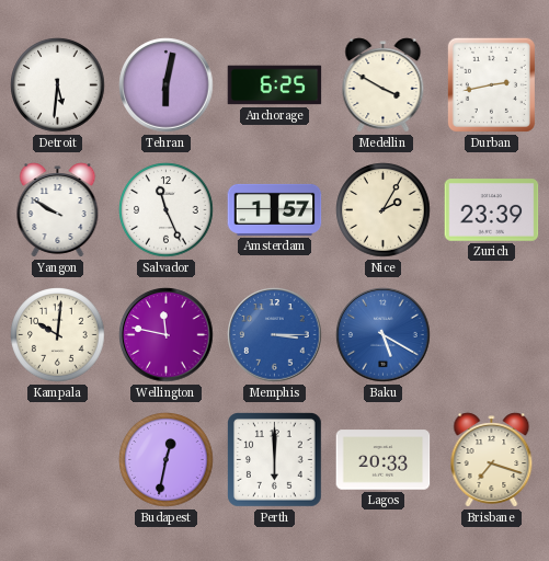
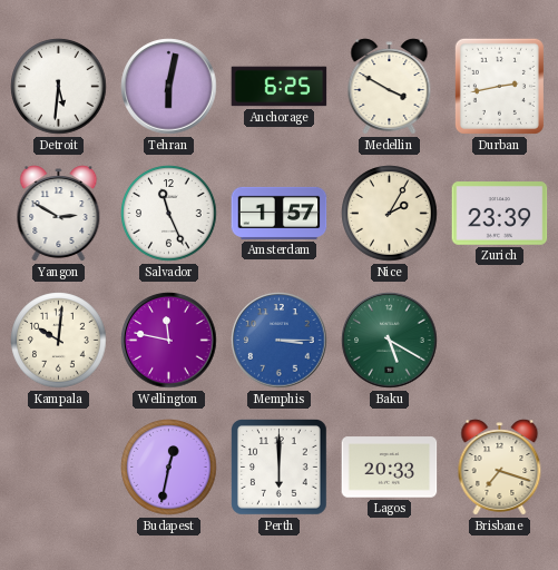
Yangon: 9:50 -> 2:50
Baku dial: blue -> green
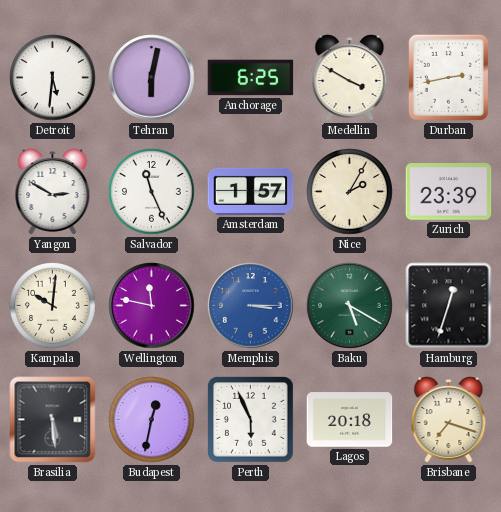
Hamburg: none -> 12:33
Brasilia: none -> 5:29
Perth: 6:00 -> 5:56
Lagos: 20:33 -> 20:18
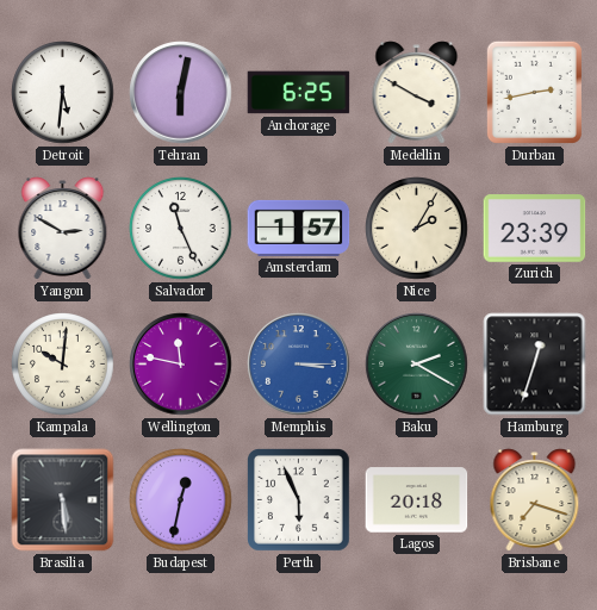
Baku: 5:20 -> 2:20
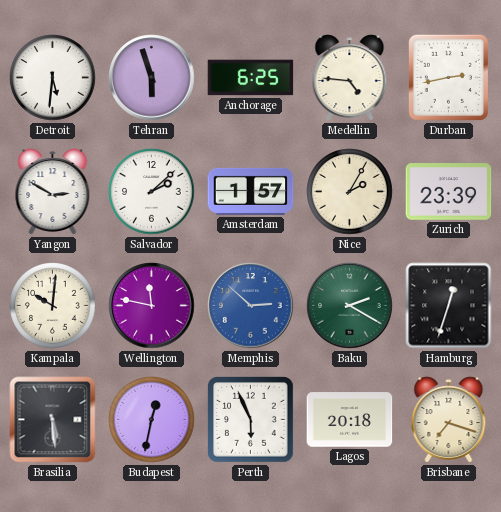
Tehran: 6:02 -> 5:57
Medellin: 3:50 -> 4:46
Salvador: 11:26 -> 2:08
Memphis: 3:15 -> 2:52
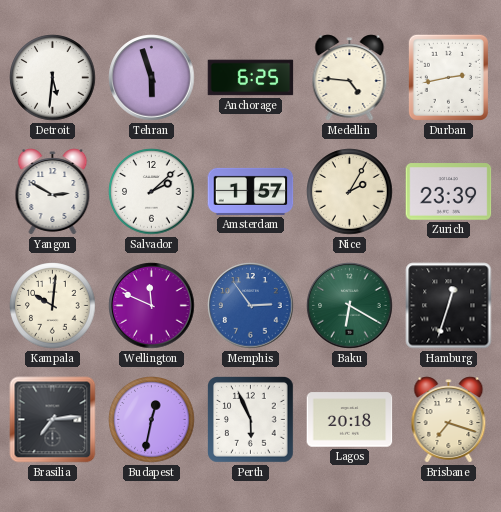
Wellington: 11:47 -> 11:49
Memphis: 2:52 -> 2:54
Baku: 2:20 -> 6:20
Brasilia: 5:29 -> 7:14
